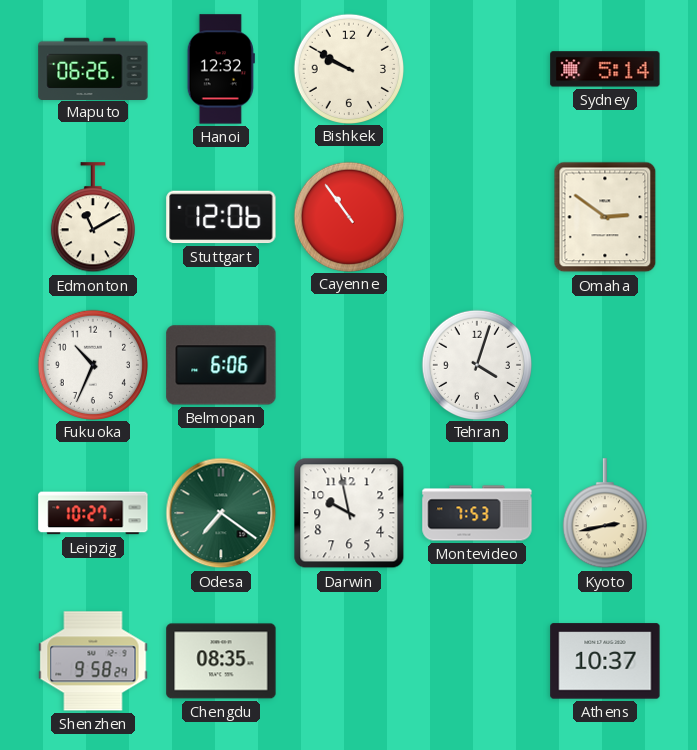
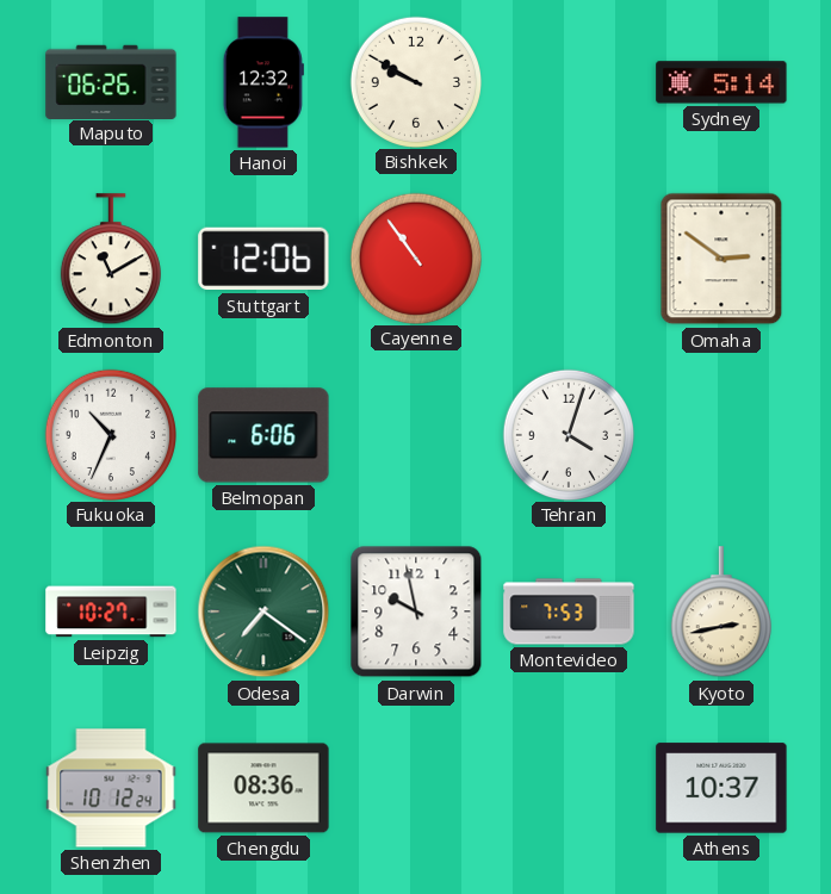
Shenzhen: 9:58 -> 10:12
Chengdu: 08:35 -> 08:36
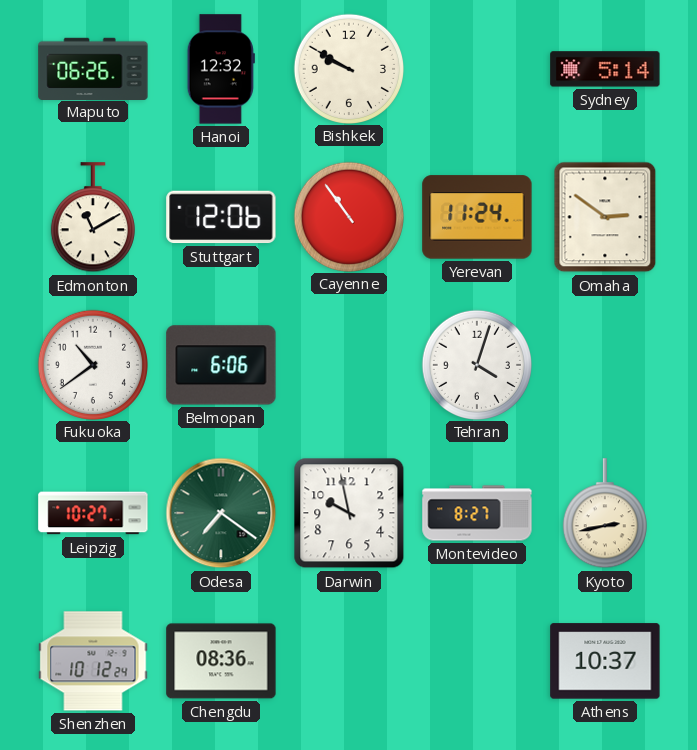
Yerevan: none -> 11:24
Fukuoka: 10:34 -> 10:39
Montevideo: 7:53 -> 8:27
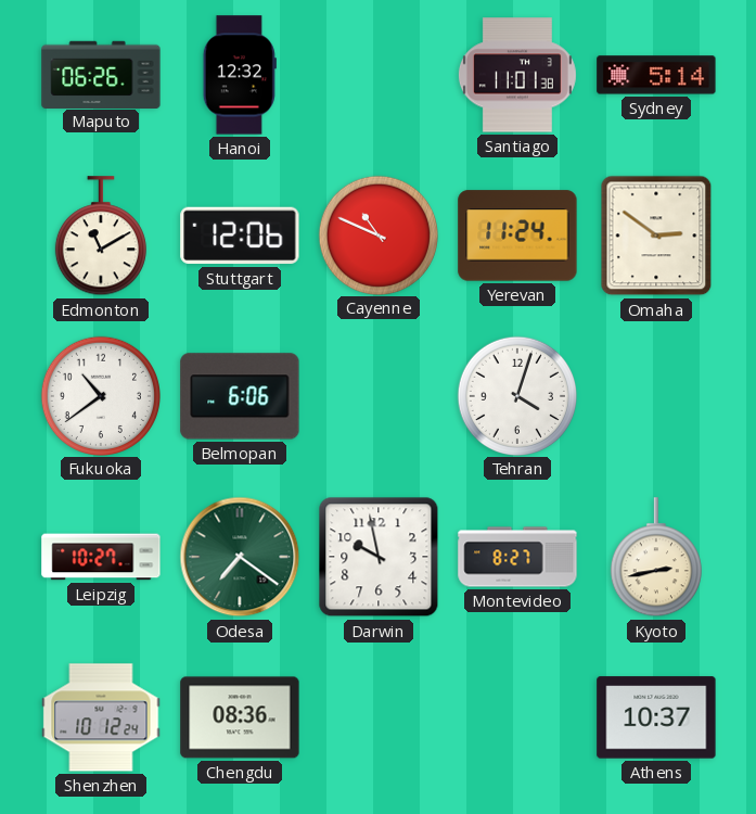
Bishkek: 9:50 -> none
Santiago: none -> 11:01
Cayenne: 10:54 -> 10:49
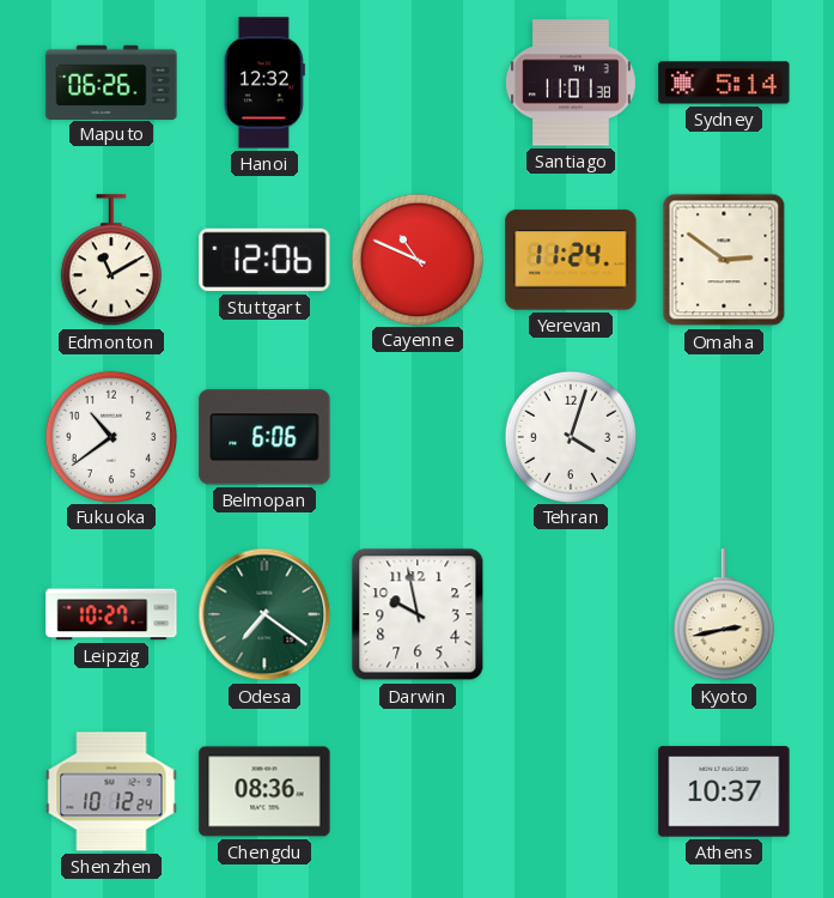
Montevideo: 8:27 -> none
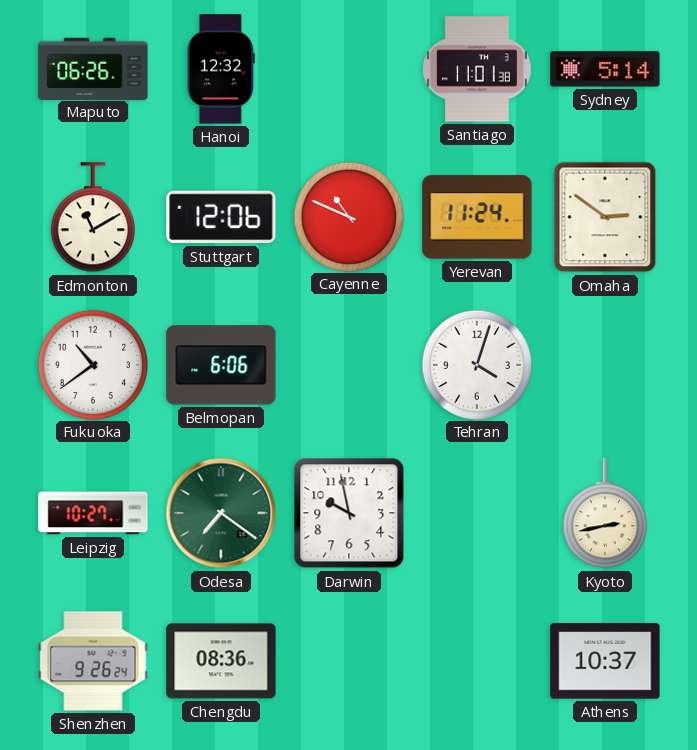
Shenzhen: 10:12 -> 9:26
